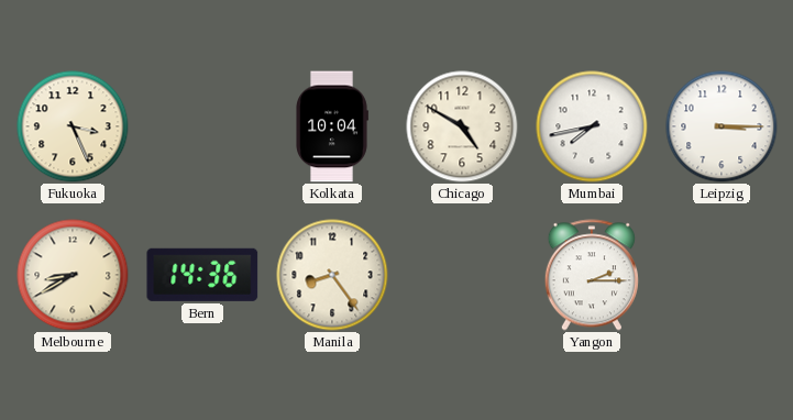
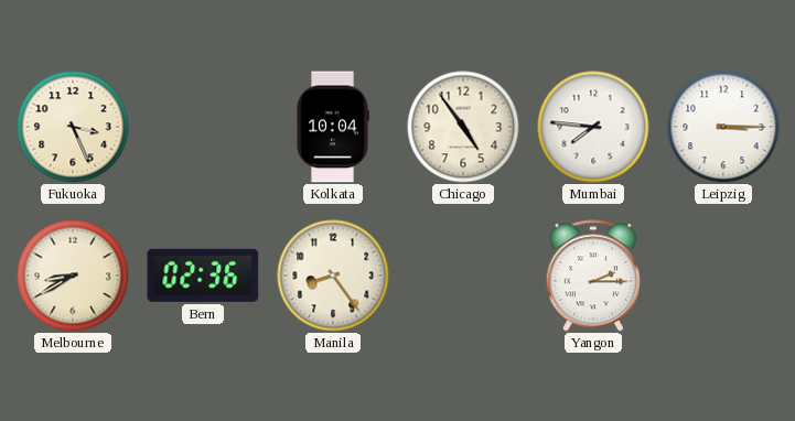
Chicago: 4:50 -> 4:54
Mumbai: 7:43 -> 7:46
Bern: 14:36 -> 02:36
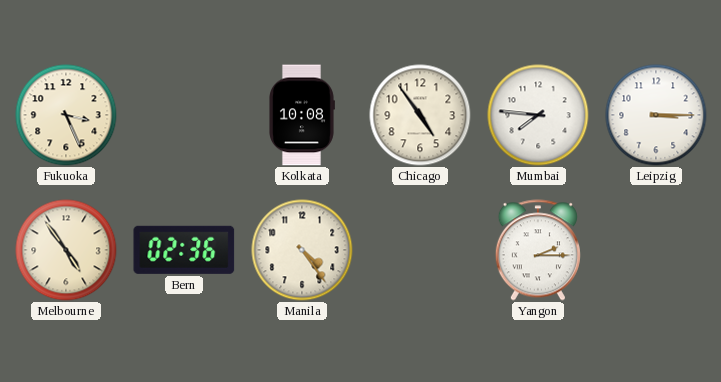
Kolkata: 10:04 -> 10:08
Melbourne: 8:40 -> 4:54
Manila: 8:24 -> 4:24
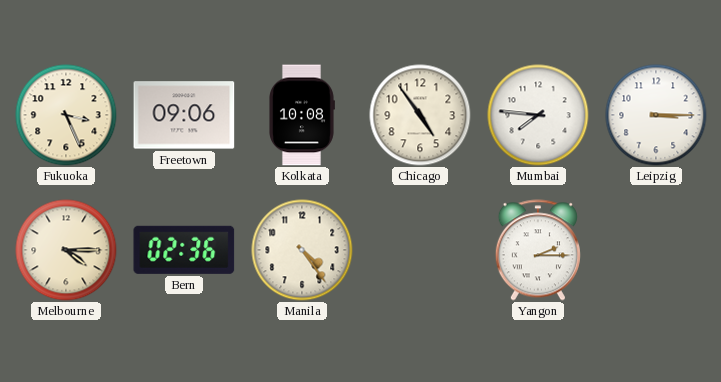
Freetown: none -> 09:06
Melbourne: 4:54 -> 4:15
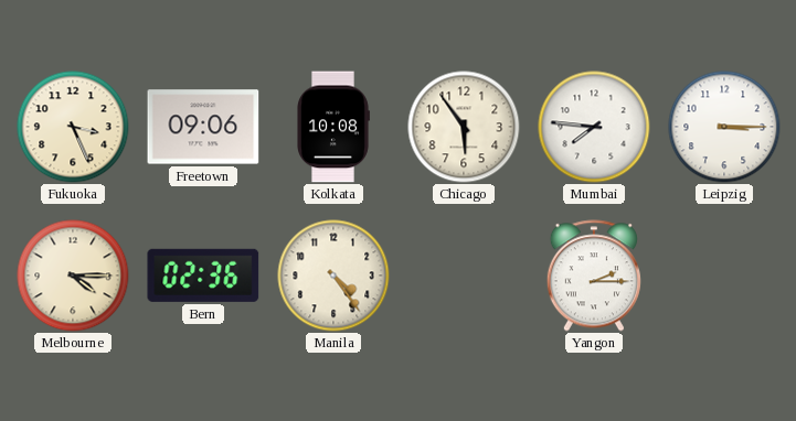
Chicago: 4:54 -> 5:54
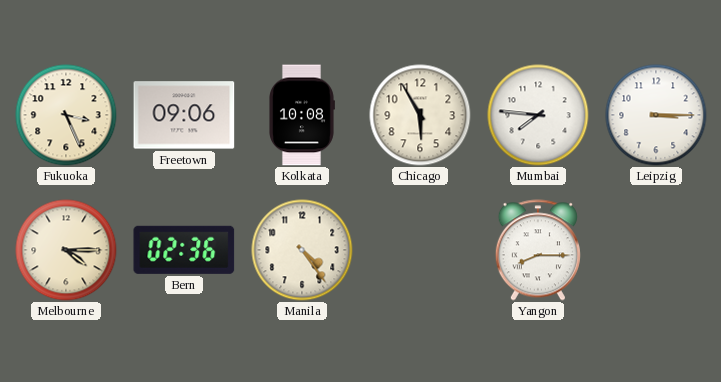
Chicago: 5:54 -> 5:55
Yangon: 2:15 -> 8:15
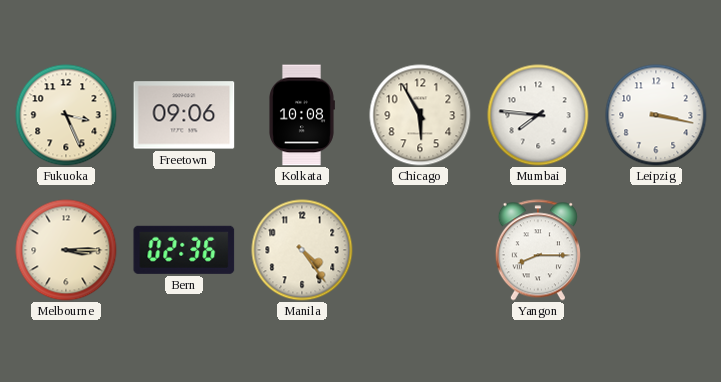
Leipzig: 3:15 -> 3:17
Melbourne: 4:15 -> 3:15
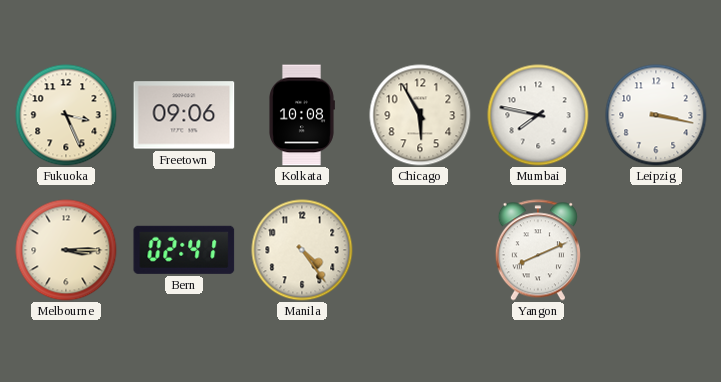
Mumbai: 7:46 -> 7:47
Bern: 02:36 -> 02:41
Yangon: 8:15 -> 8:11
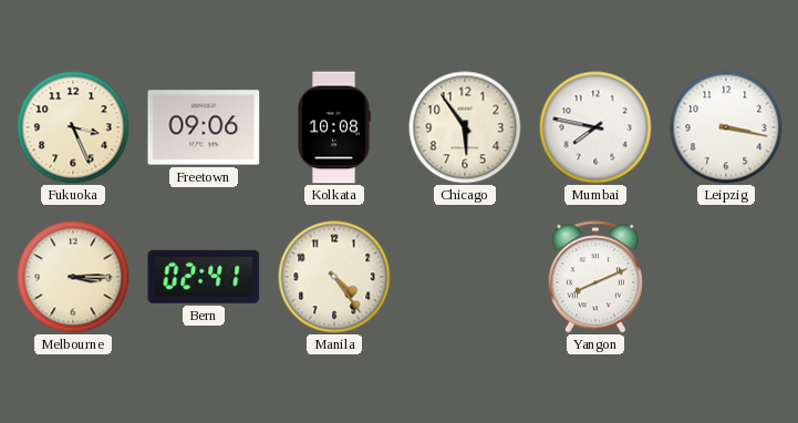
Chicago: 5:55 -> 5:54
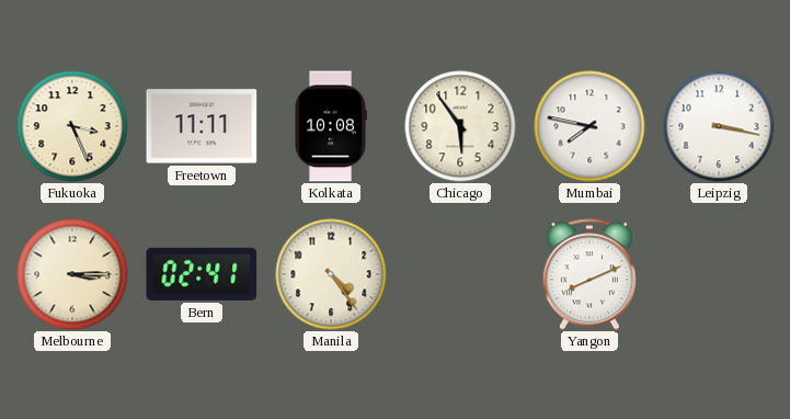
Freetown: 09:06 -> 11:11
